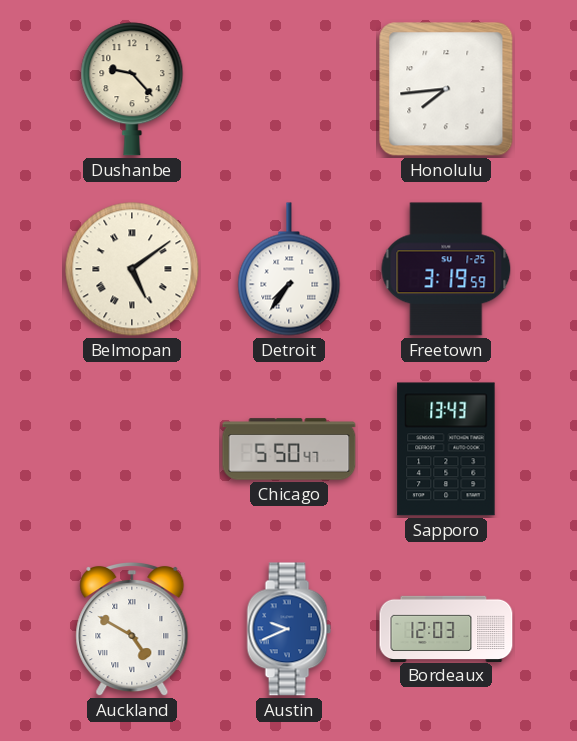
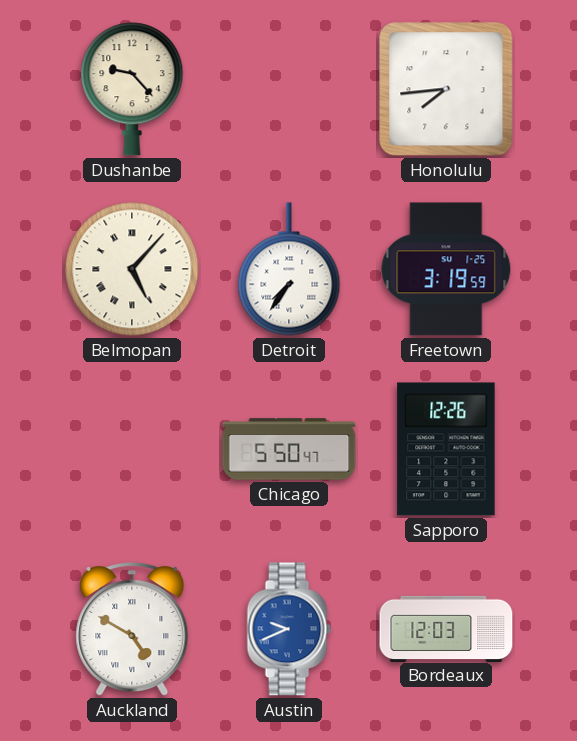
Belmopan: 5:09 -> 5:07
Sapporo: 13:43 -> 12:26
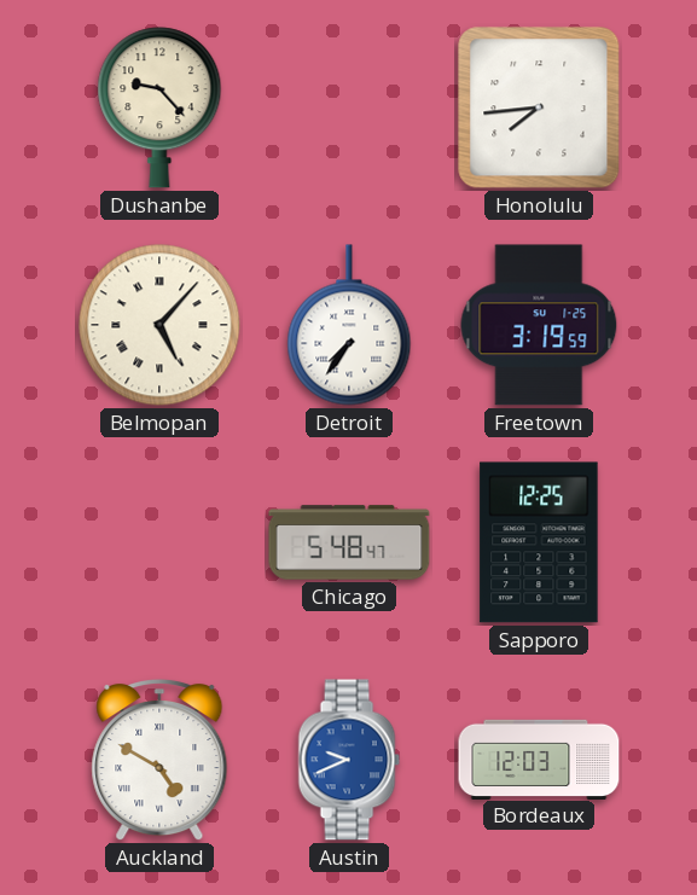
Chicago: 5:50 -> 5:48
Sapporo: 12:26 -> 12:25
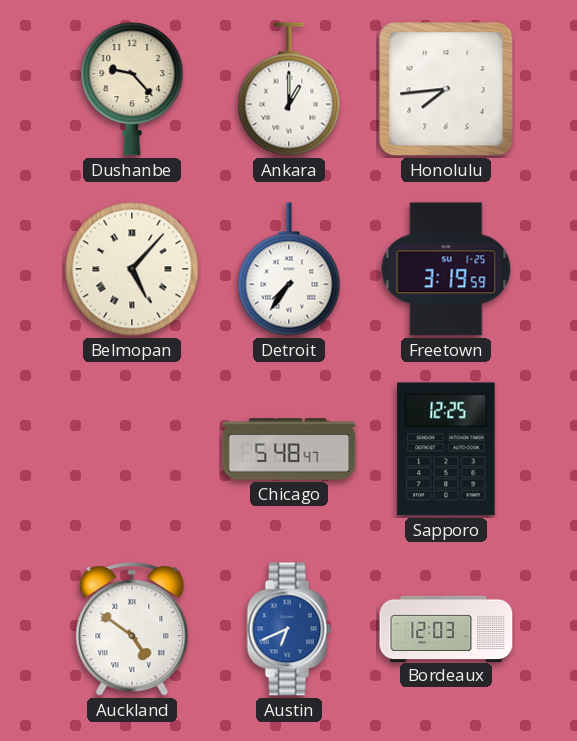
Ankara: none -> 1:00
Auckland: 4:50 -> 4:51
Austin: 9:41 -> 6:41
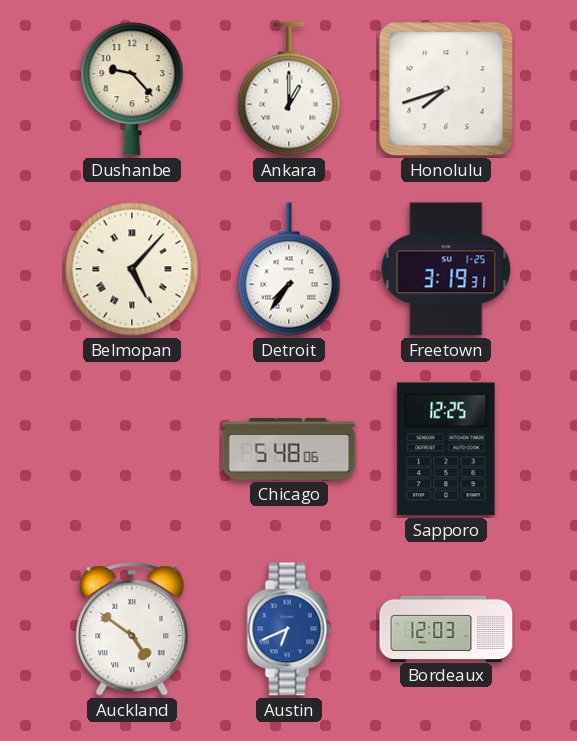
Honolulu: 7:44 -> 7:42
Freetown: 3:19:59 -> 3:19:31
Chicago: 5:48:47 -> 5:48:06
